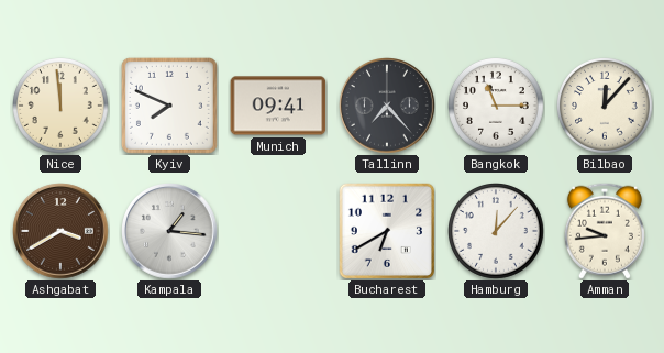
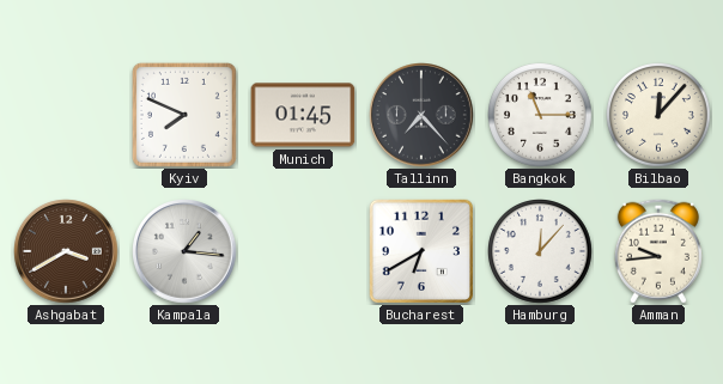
Nice: 11:59 -> none
Munich: 09:41 -> 01:45
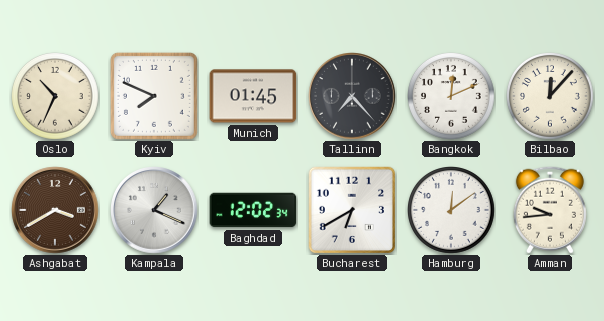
Oslo: none -> 10:34
Bangkok: 11:15 -> 12:11
Kampala: 1:16 -> 1:19
Baghdad: none -> 12:02
Hamburg: 12:07 -> 12:09
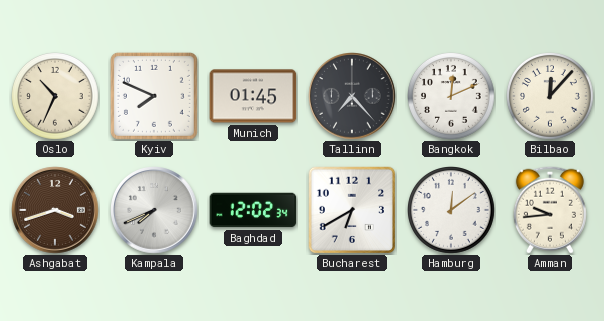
Ashgabat: 3:40 -> 3:42
Kampala: 1:19 -> 7:41
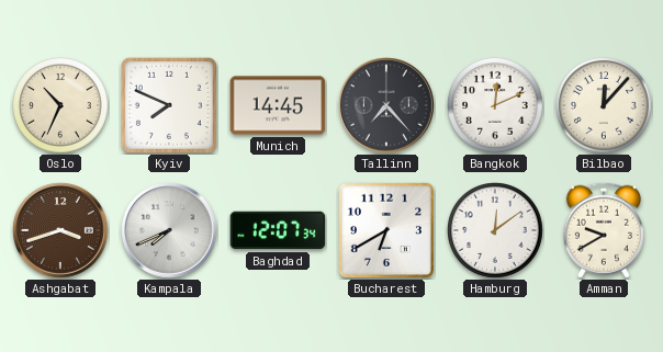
Munich: 01:45 -> 14:45
Baghdad: 12:02 -> 12:07
Amman: 9:44 -> 9:40
